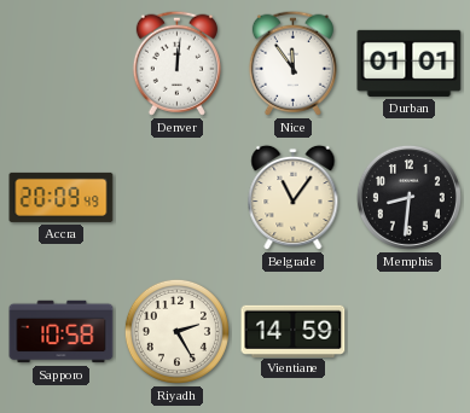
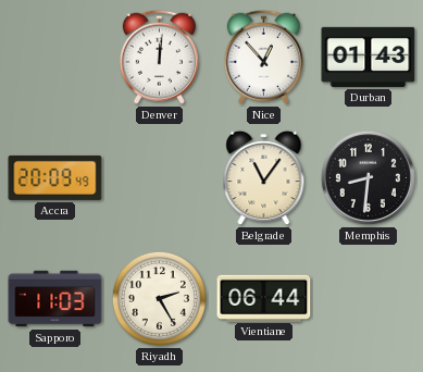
Nice: 11:54 -> 12:53
Durban: 01:01 -> 01:43
Sapporo: 10:58 -> 11:03
Vientiane: 14:59 -> 06:44
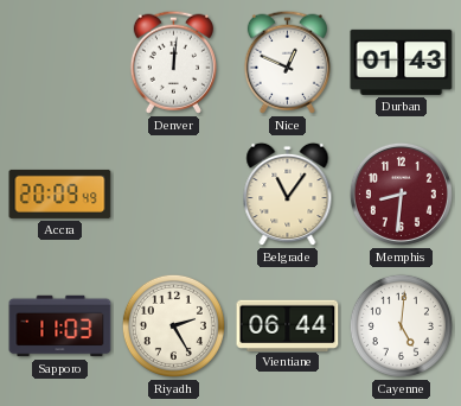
Nice: 12:53 -> 12:49
Memphis dial: black -> burgundy
Cayenne: none -> 5:01
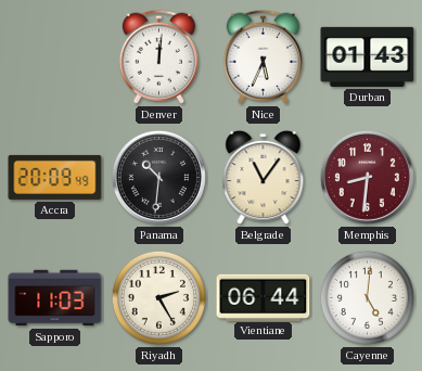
Nice: 12:49 -> 5:34
Panama: none -> 10:31
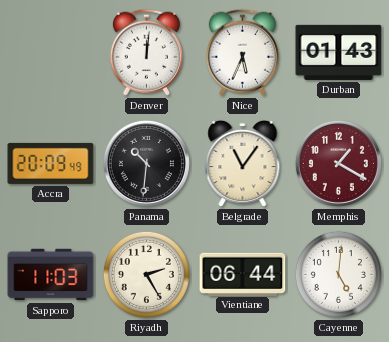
Memphis: 8:31 -> 1:20
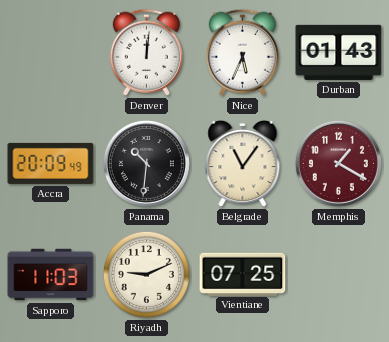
Riyadh: 2:25 -> 9:11
Vientiane: 06:44 -> 07:25
Cayenne: 5:01 -> none
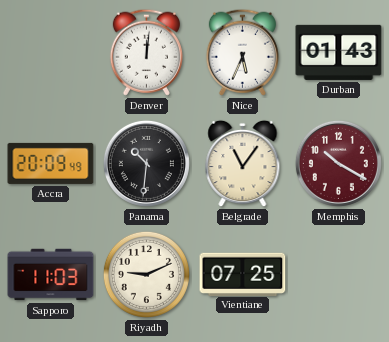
Memphis: 1:20 -> 10:20
